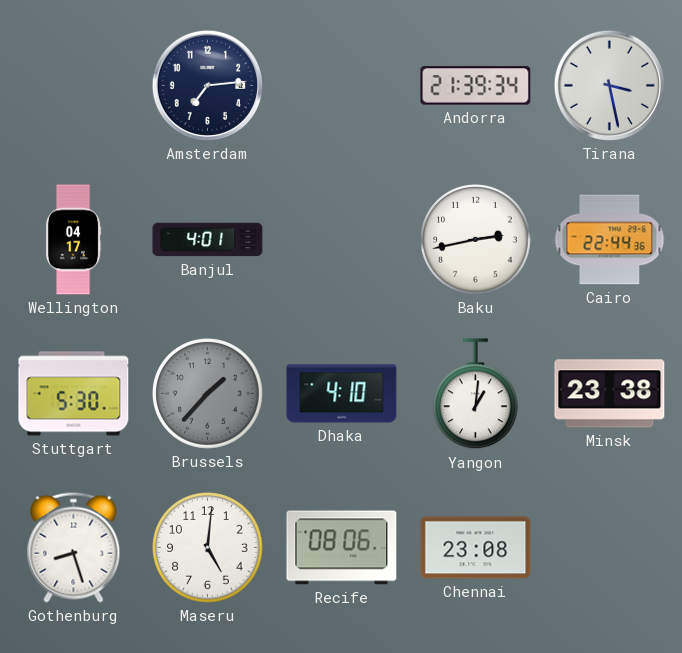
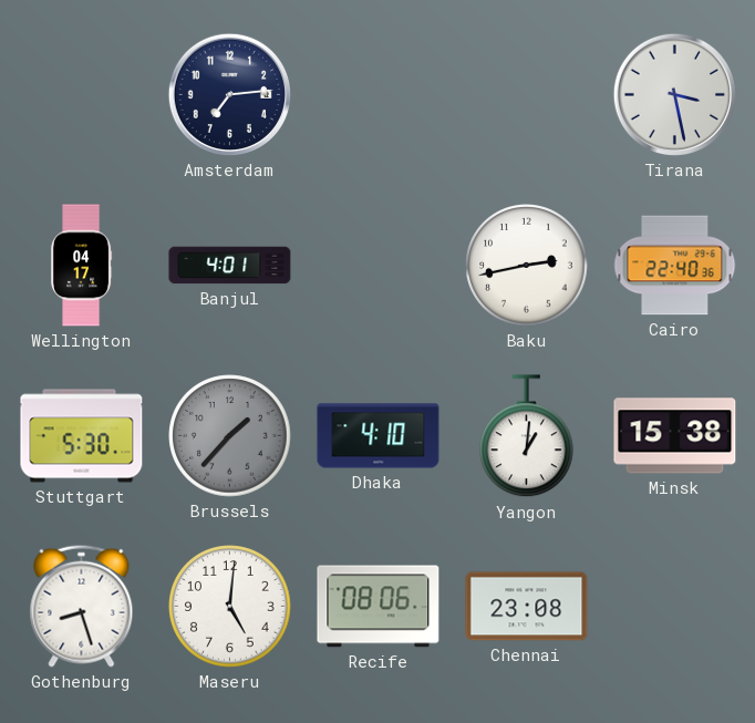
Andorra: 21:39 -> none
Cairo: 22:44 -> 22:40
Minsk: 23:38 -> 15:38
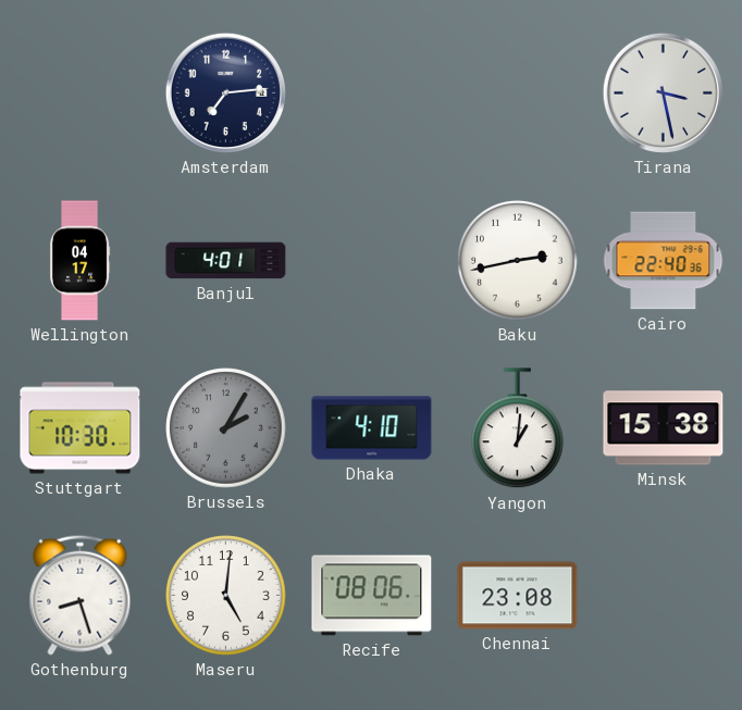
Stuttgart: 5:30 -> 10:30
Brussels: 1:37 -> 2:05
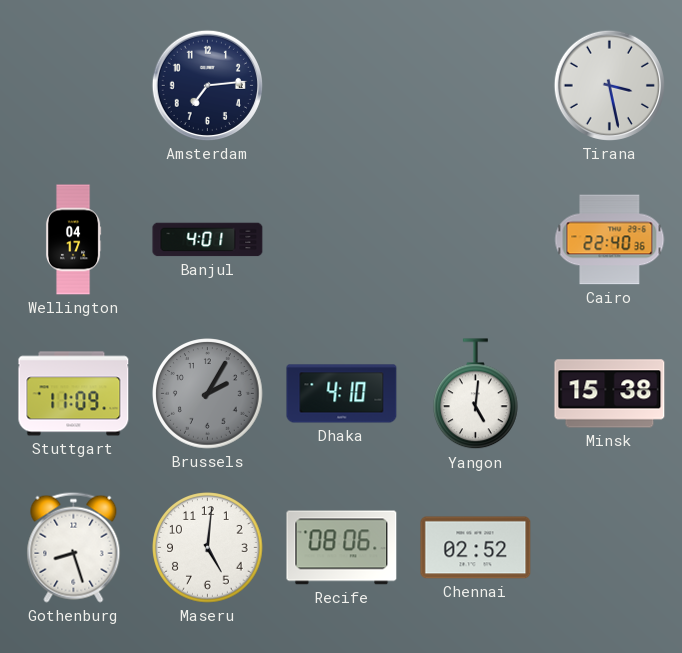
Baku: 2:43 -> none
Stuttgart: 10:30 -> 11:09
Yangon: 1:01 -> 5:01
Chennai: 23:08 -> 02:52
